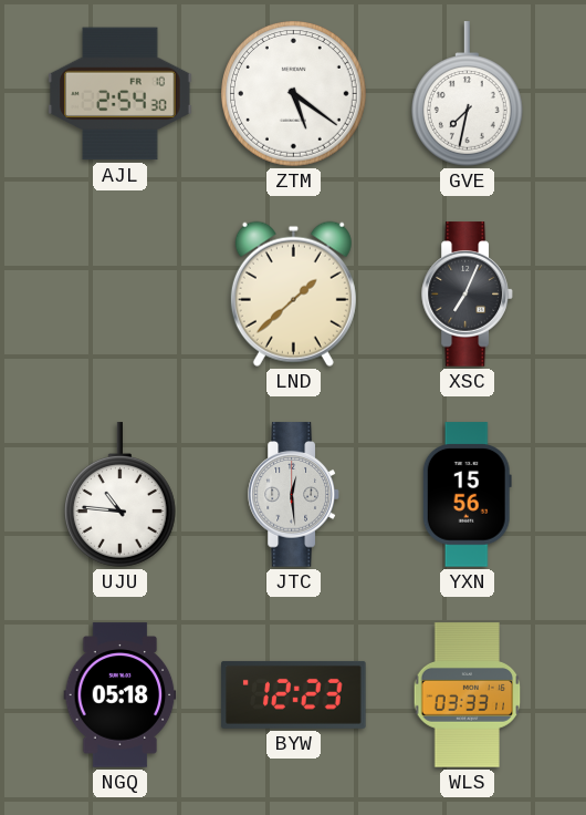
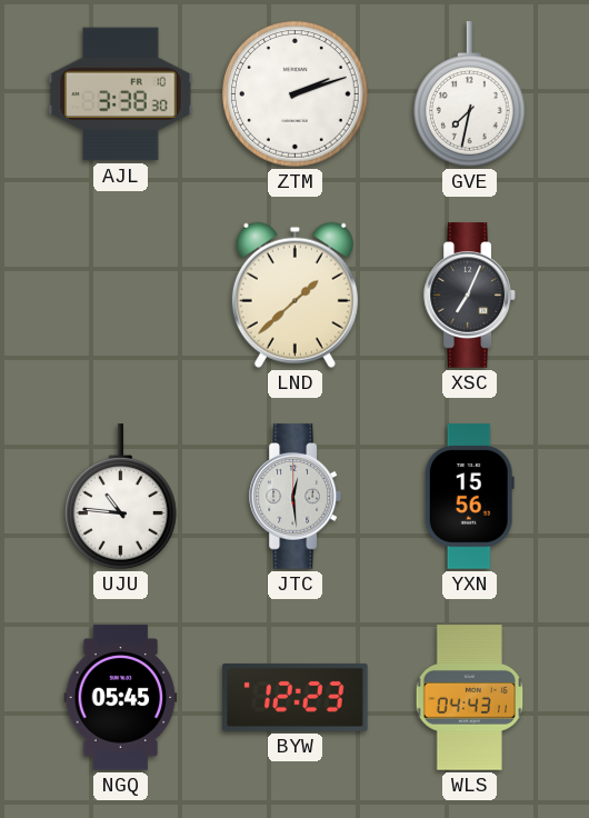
AJL: 2:54 -> 3:38
ZTM: 5:21 -> 2:12
NGQ: 05:18 -> 05:45
WLS: 03:33 -> 04:43
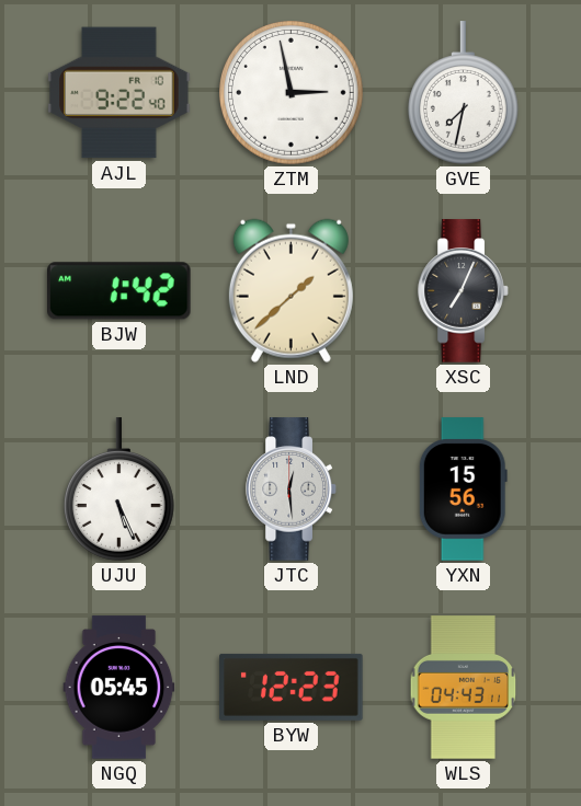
AJL: 3:38 -> 9:22
ZTM: 2:12 -> 2:58
BJW: none -> 1:42
UJU: 10:46 -> 5:26
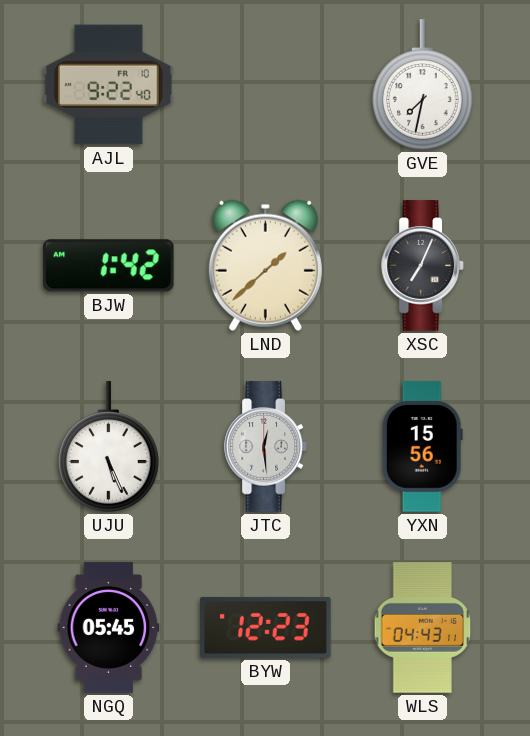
ZTM: 2:58 -> none
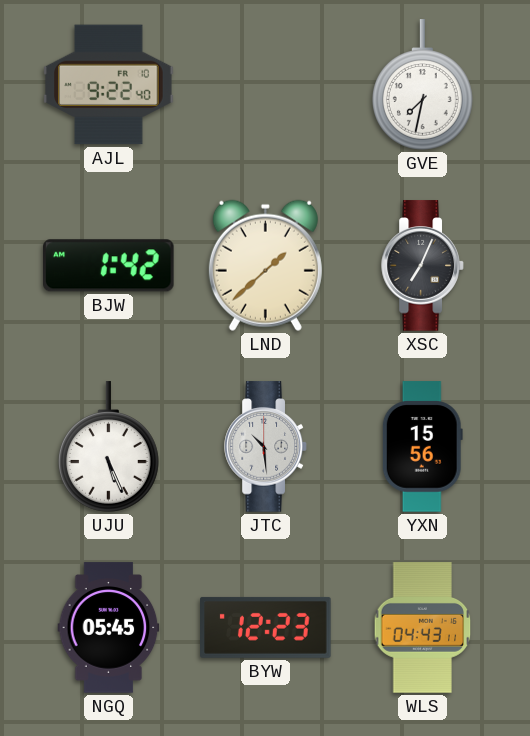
JTC: 12:29 -> 10:29
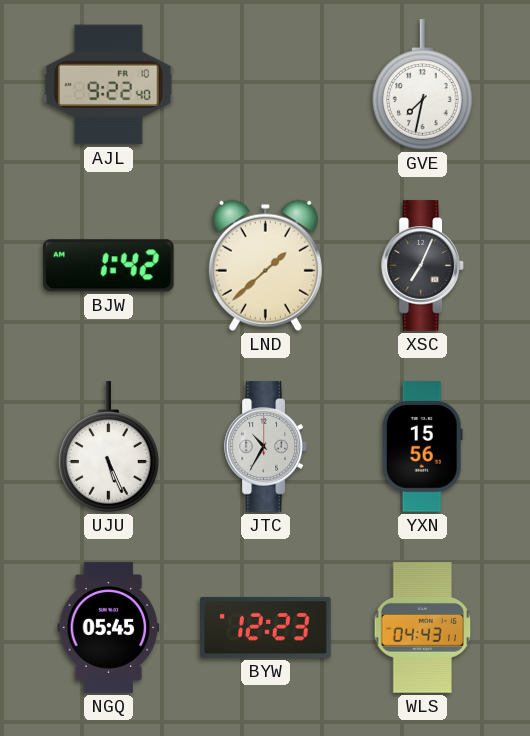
JTC: 10:29 -> 10:35
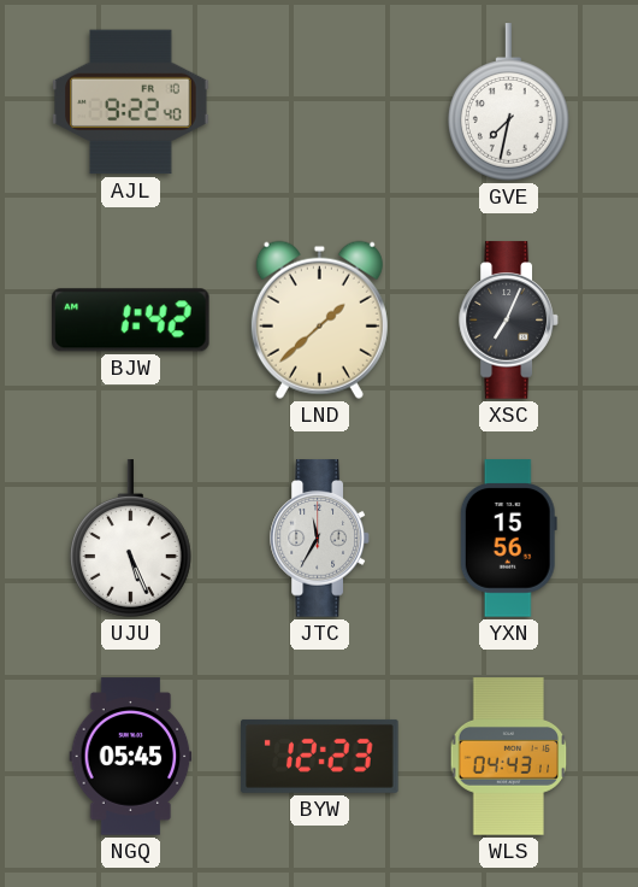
JTC: 10:35 -> 11:35
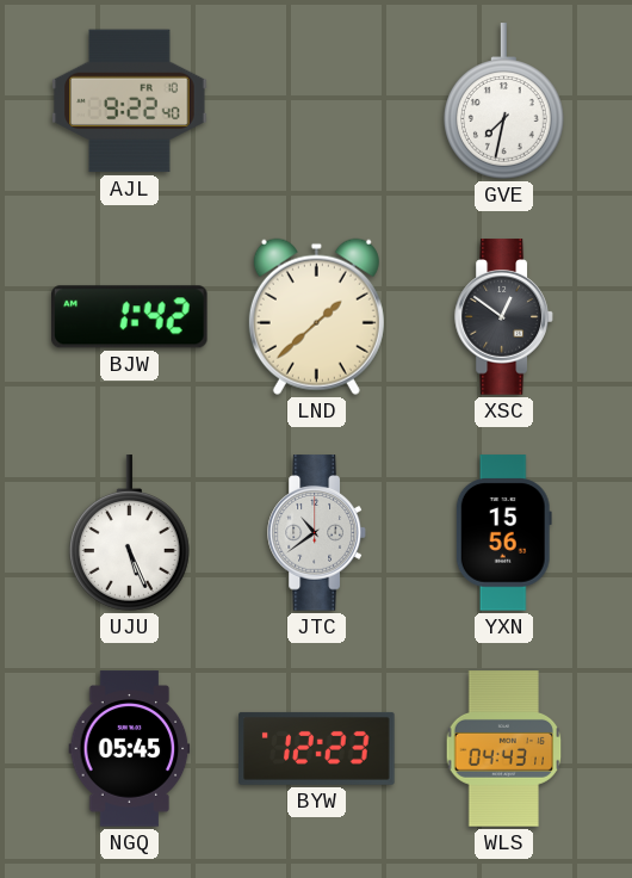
XSC: 7:04 -> 12:51
JTC: 11:35 -> 10:39
